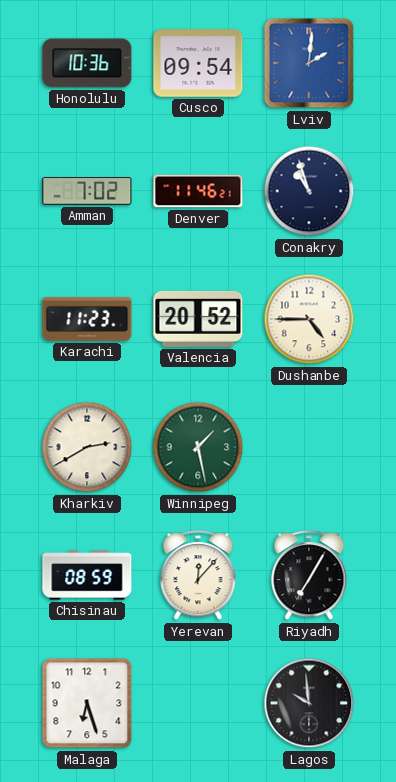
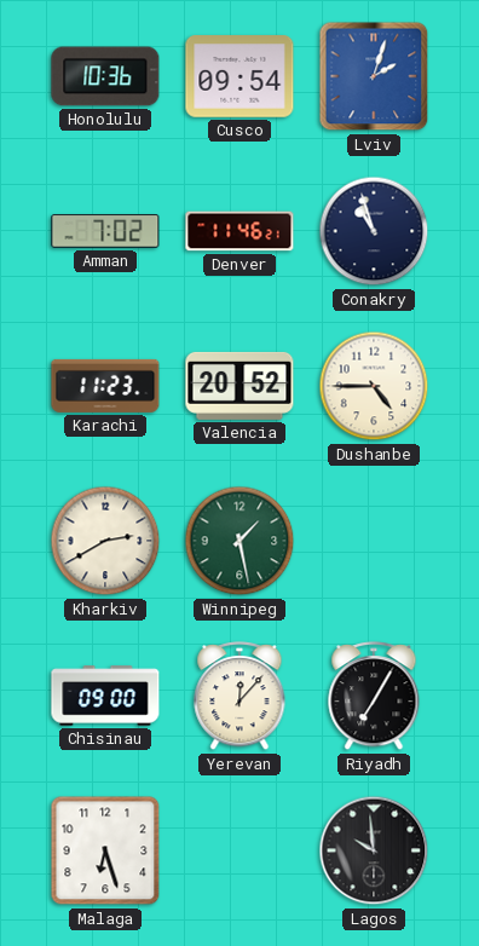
Lviv: 2:01 -> 2:03
Chisinau: 08:59 -> 09:00
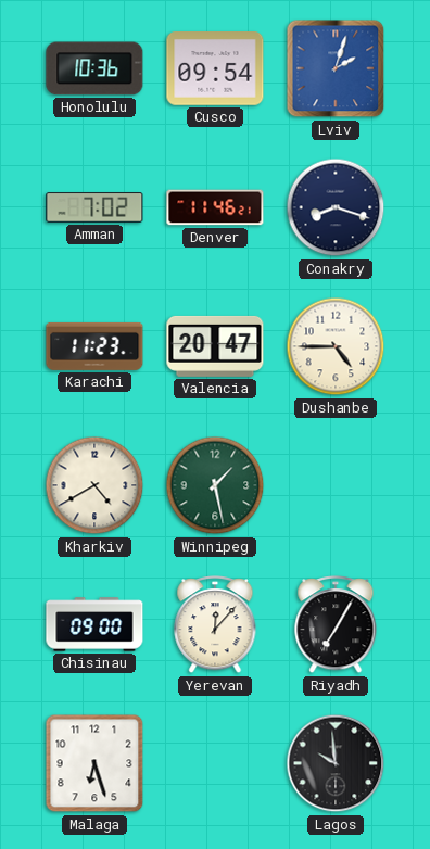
Conakry: 10:57 -> 8:18
Valencia: 20:52 -> 20:47
Kharkiv: 2:40 -> 4:40
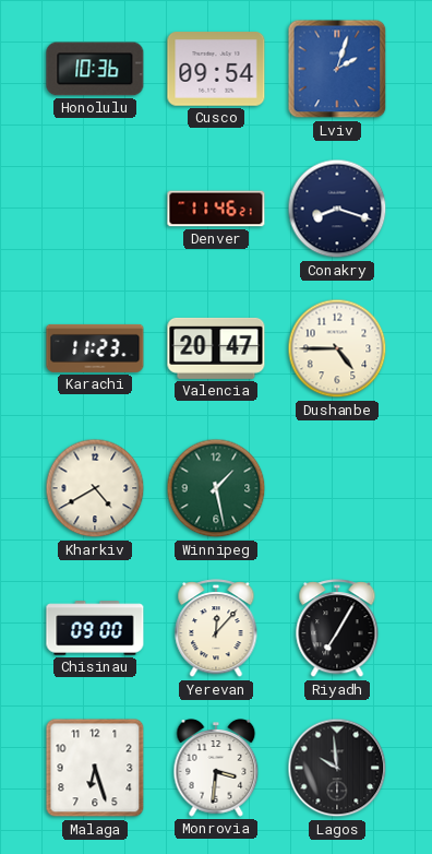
Amman: 7:02 -> none
Monrovia: none -> 3:31
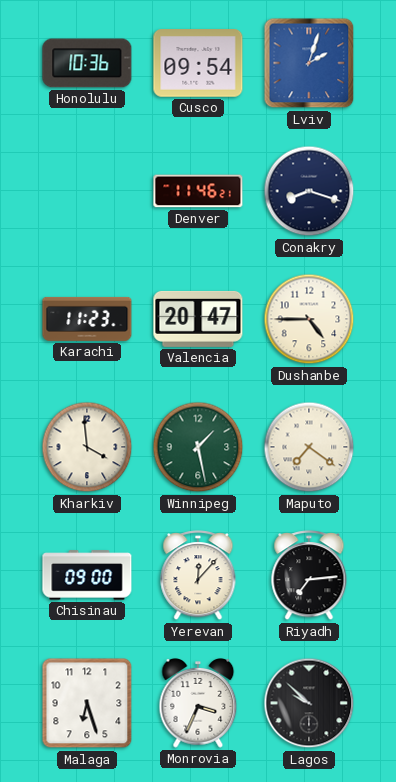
Kharkiv: 4:40 -> 3:59
Maputo: none -> 7:21
Riyadh: 7:05 -> 7:14
Monrovia: 3:31 -> 3:34
Lagos: 9:59 -> 9:52
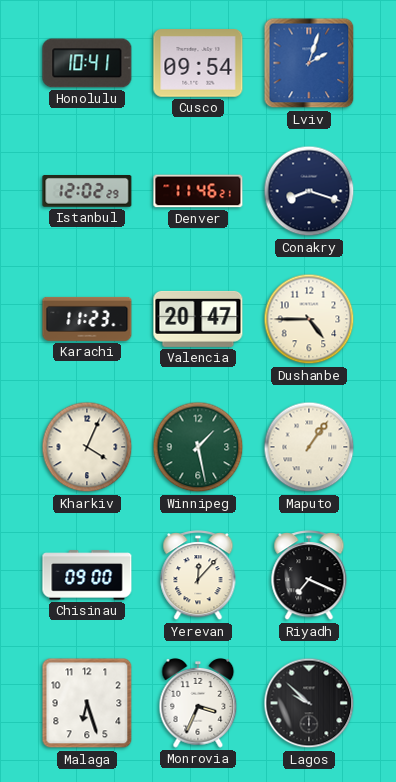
Honolulu: 10:36 -> 10:41
Istanbul: none -> 12:02
Kharkiv: 3:59 -> 4:04
Maputo: 7:21 -> 1:06
Riyadh: 7:14 -> 7:19
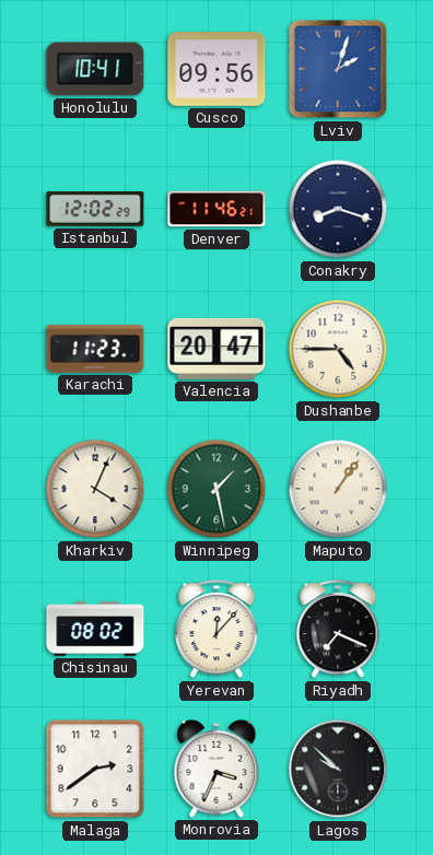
Cusco: 09:54 -> 09:56
Chisinau: 09:00 -> 08:02
Malaga: 6:27 -> 2:39
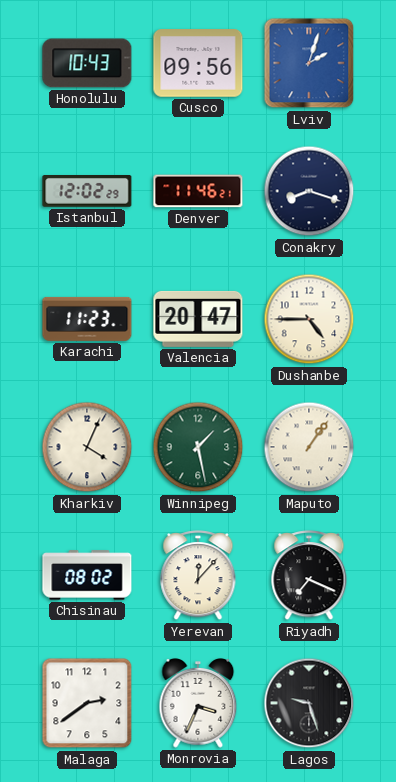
Honolulu: 10:41 -> 10:43
Lagos: 9:52 -> 9:27
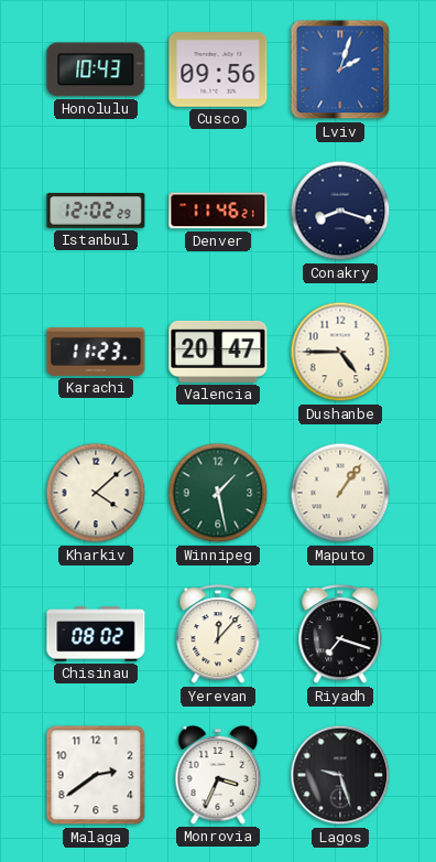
Kharkiv: 4:04 -> 4:08
Riyadh: 7:19 -> 7:18
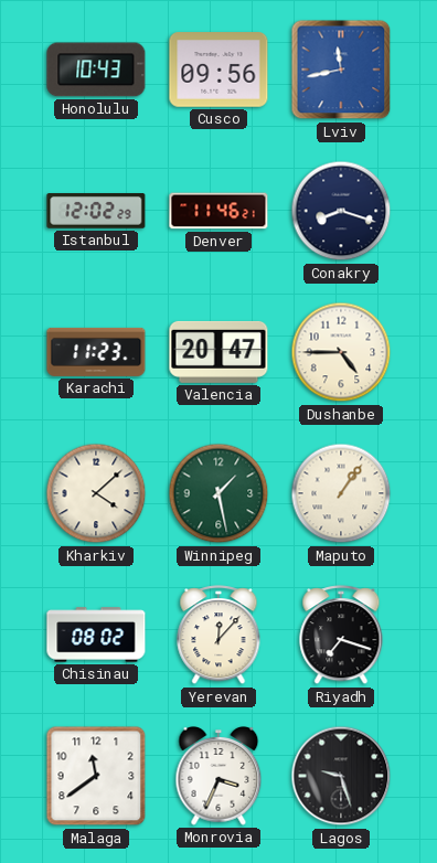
Lviv: 2:03 -> 11:43
Malaga: 2:39 -> 11:39
